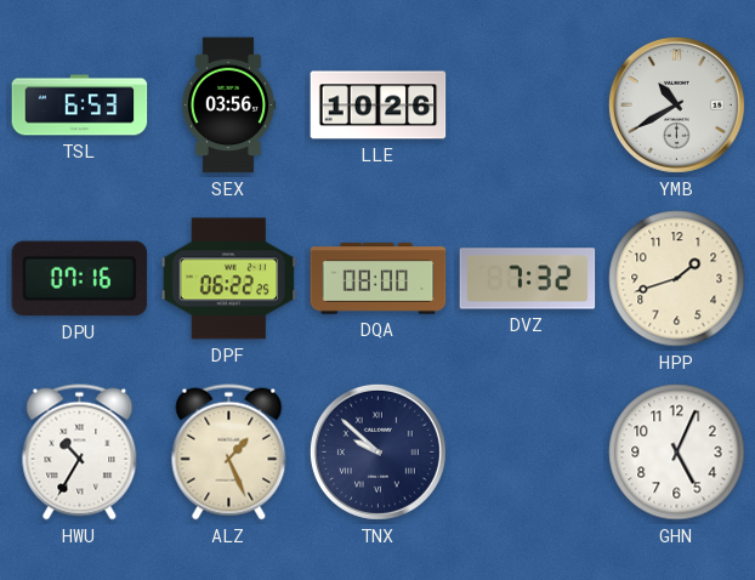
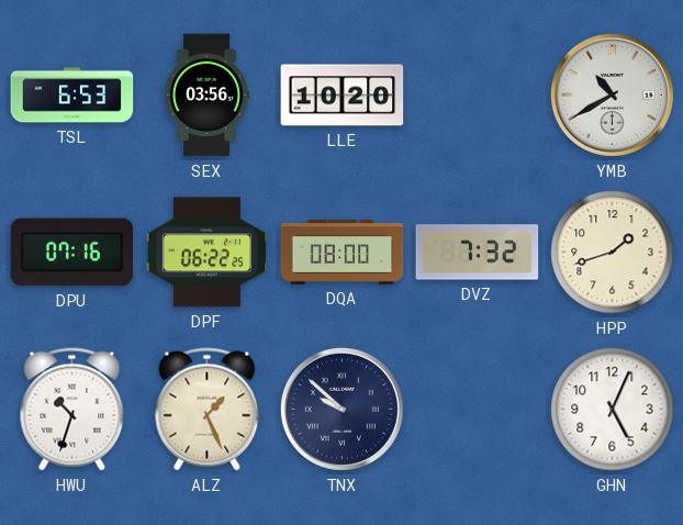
LLE: 10:26 -> 10:20
HWU: 10:35 -> 10:33
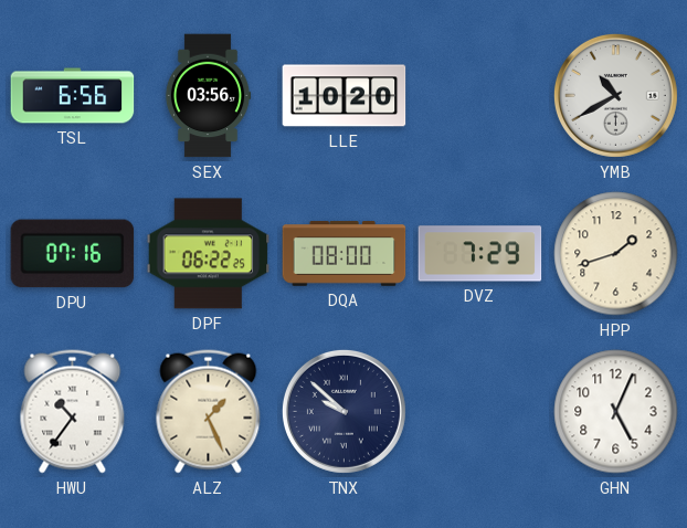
TSL: 6:53 -> 6:56
DVZ: 7:32 -> 7:29
HWU: 10:33 -> 10:36
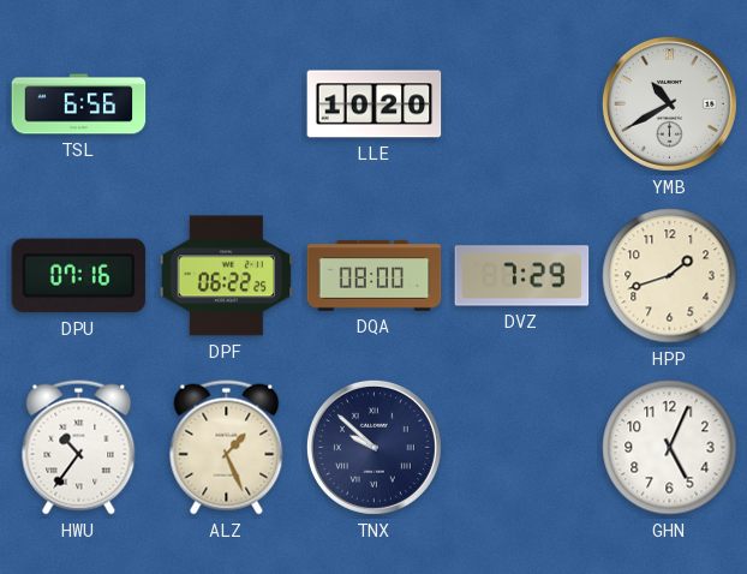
SEX: 03:56 -> none
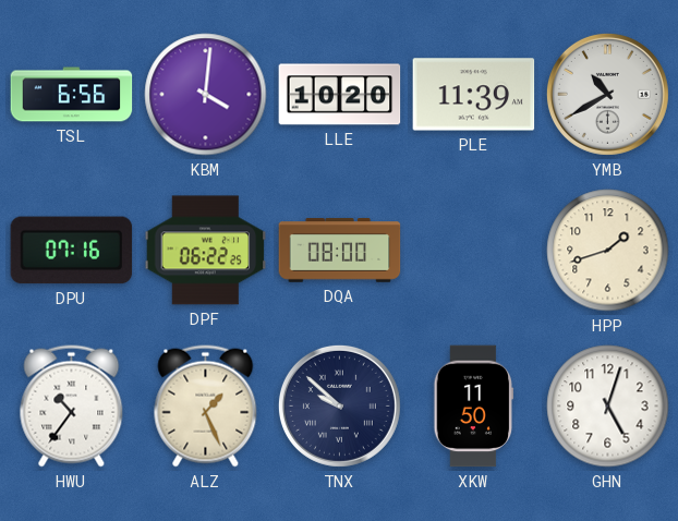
KBM: none -> 4:01
PLE: none -> 11:39
DVZ: 7:29 -> none
XKW: none -> 11:50
GHN: 5:04 -> 5:03
